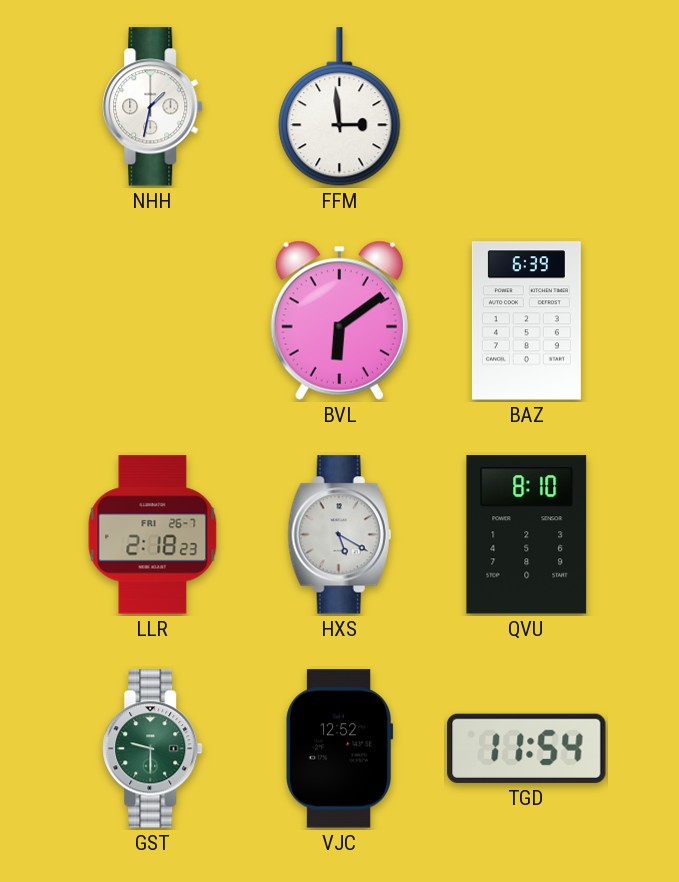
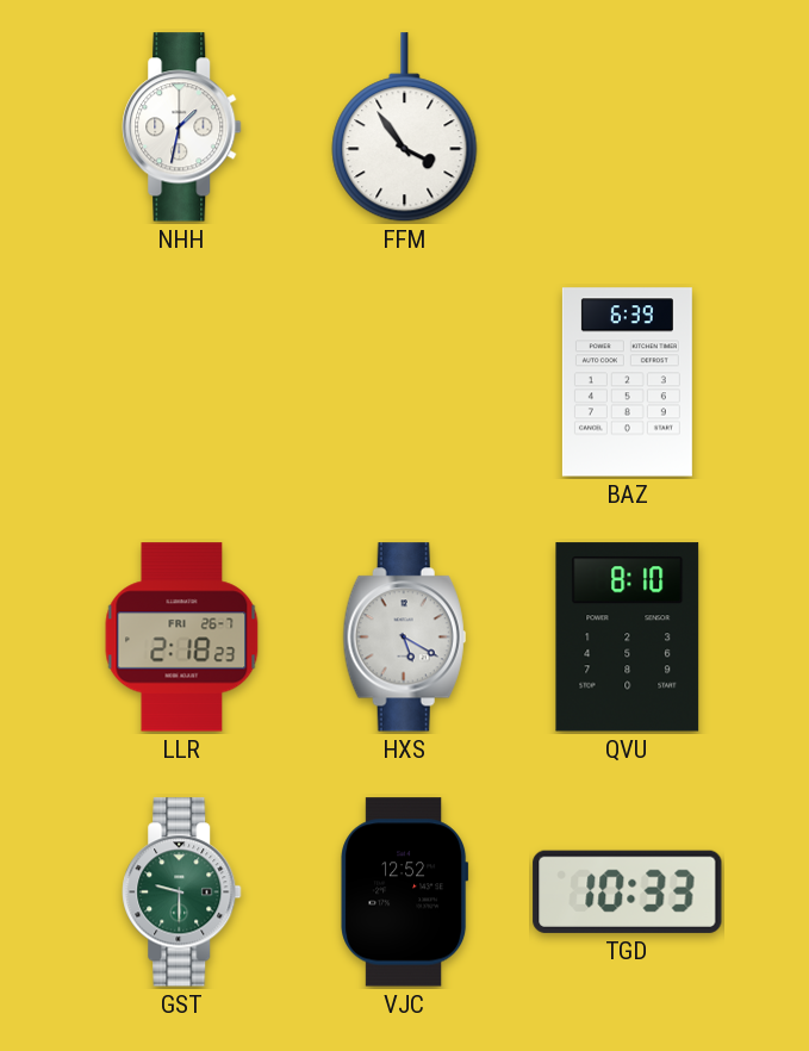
FFM: 2:59 -> 3:54
BVL: 6:09 -> none
TGD: 11:54 -> 10:33
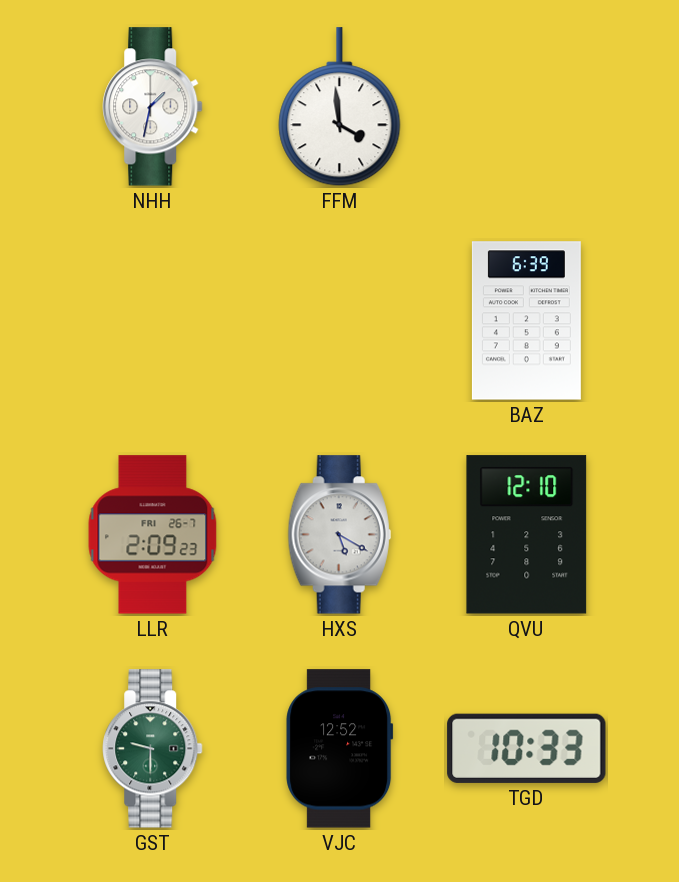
FFM: 3:54 -> 3:59
LLR: 2:18 -> 2:09
QVU: 8:10 -> 12:10
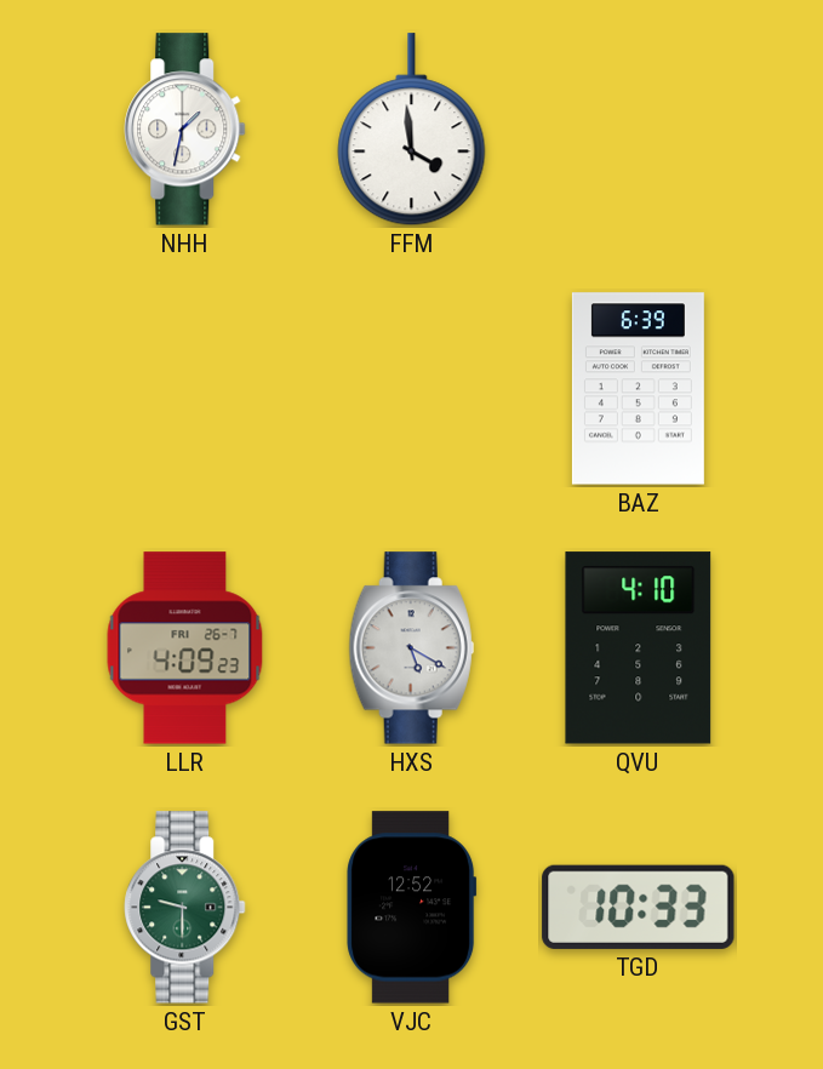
LLR: 2:09 -> 4:09
QVU: 12:10 -> 4:10
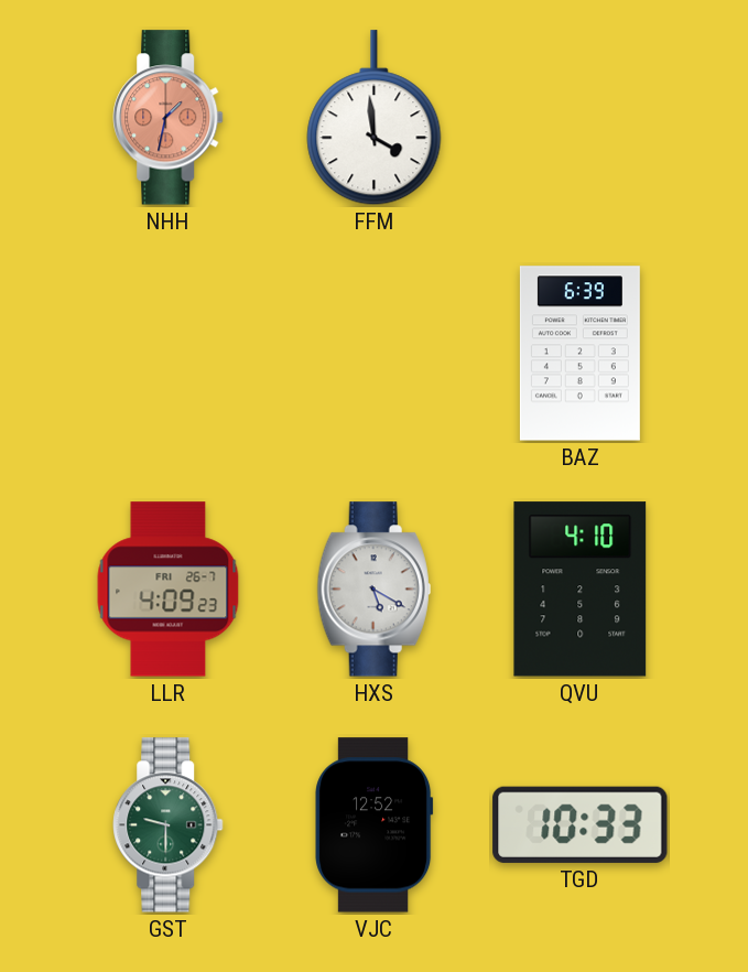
NHH dial: white -> salmon
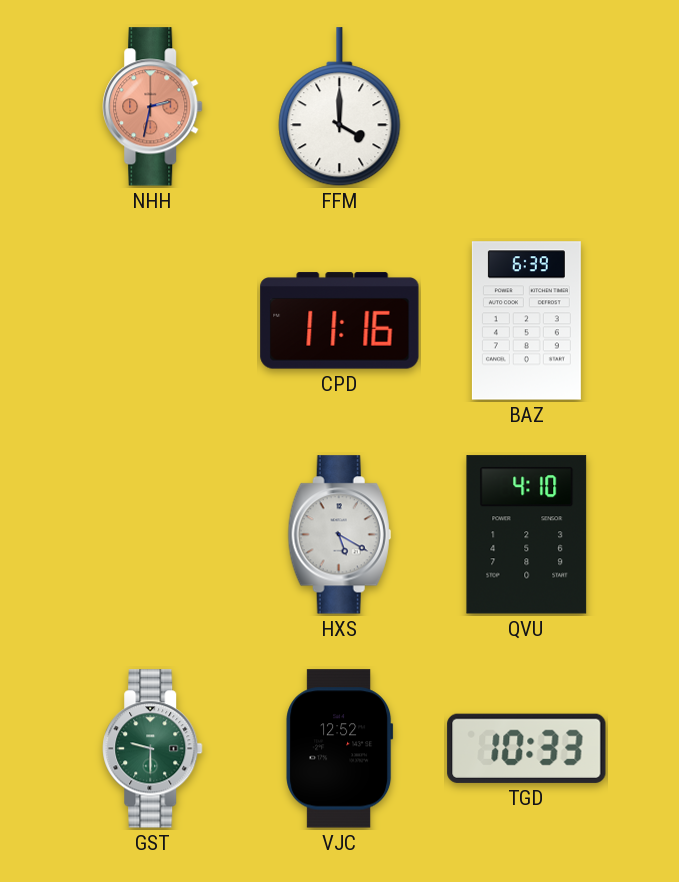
NHH: 1:32 -> 2:32
FFM: 3:59 -> 4:00
CPD: none -> 11:16
LLR: 4:09 -> none
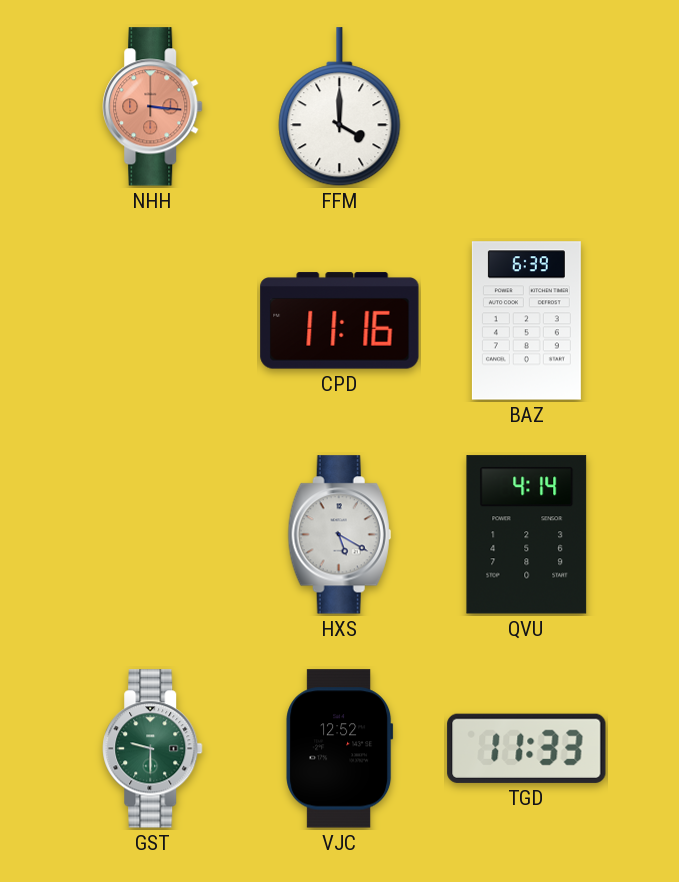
NHH: 2:32 -> 3:16
QVU: 4:10 -> 4:14
TGD: 10:33 -> 11:33
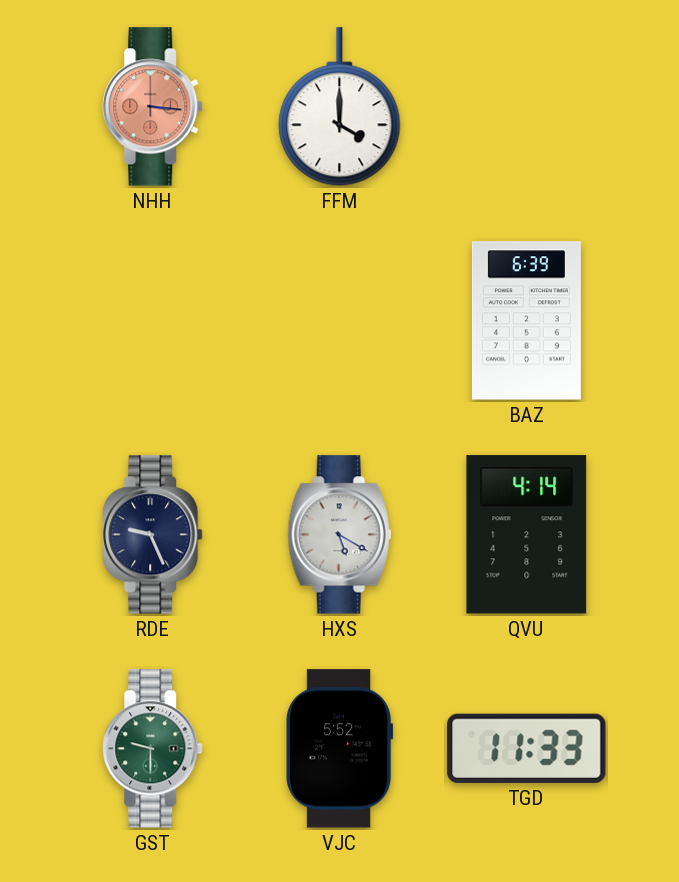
CPD: 11:16 -> none
RDE: none -> 9:26
VJC: 12:52 -> 5:52
